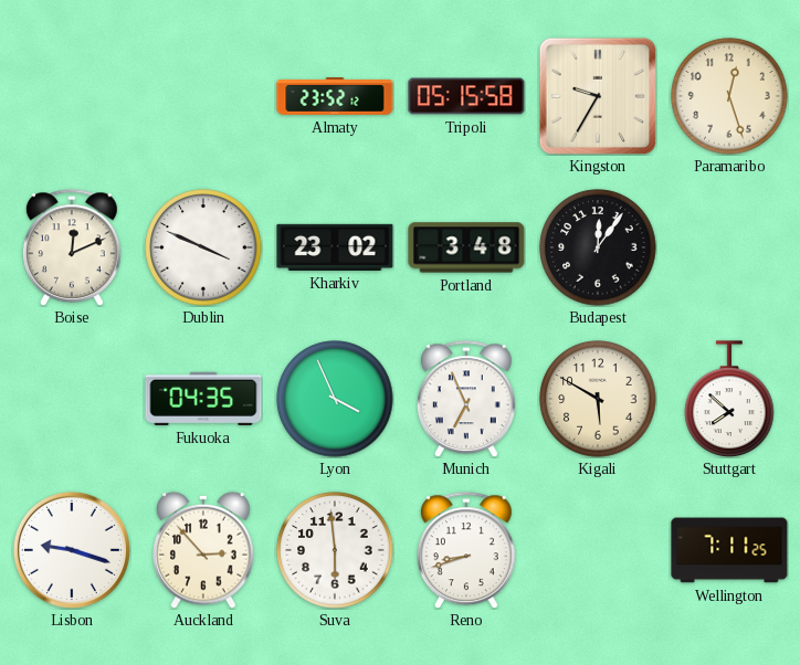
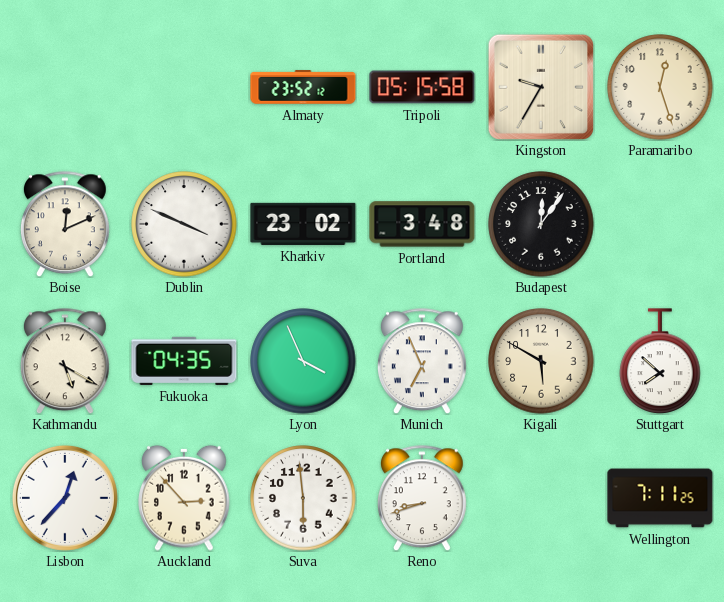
Kathmandu: none -> 5:20
Lisbon: 9:18 -> 12:37
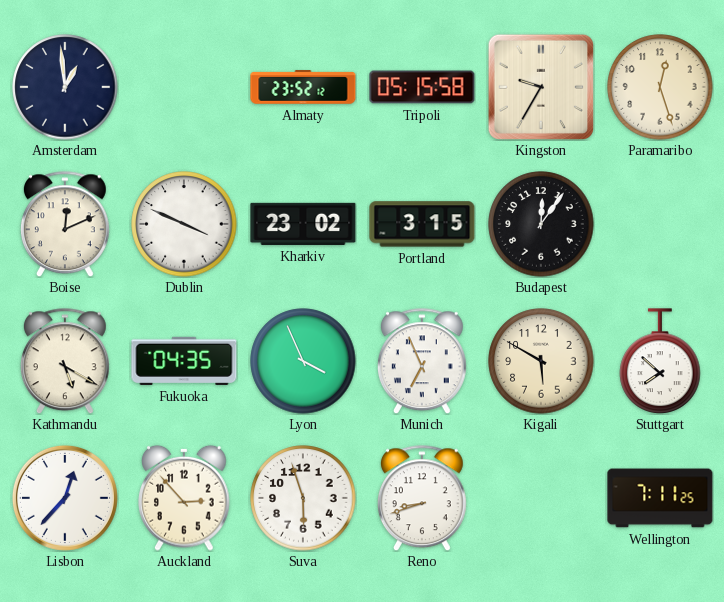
Amsterdam: none -> 12:59
Portland: 3:48 -> 3:15
Suva: 5:59 -> 5:57
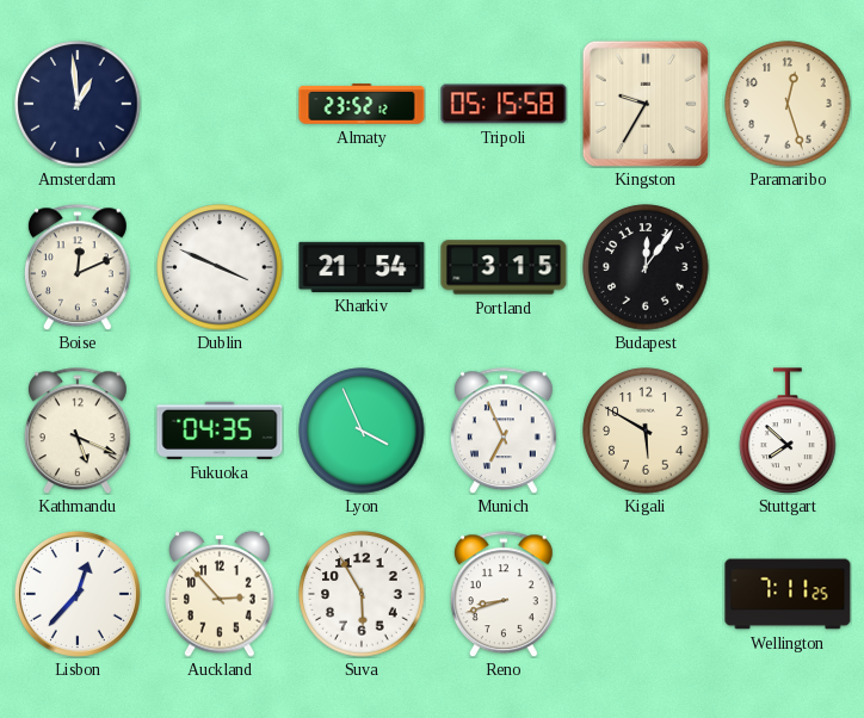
Kharkiv: 23:02 -> 21:54
Kathmandu: 5:20 -> 5:19
Suva: 5:57 -> 5:55
